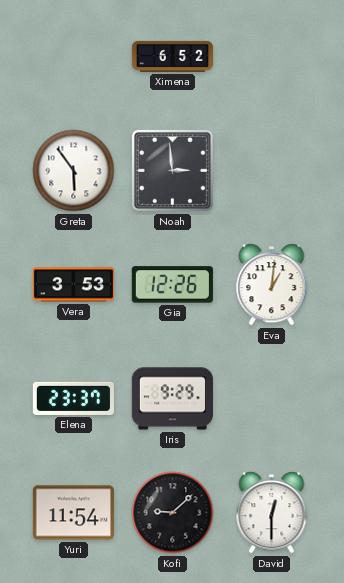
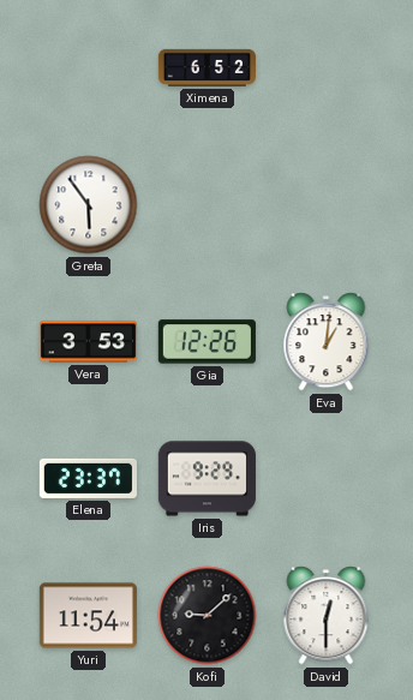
Noah: 2:59 -> none
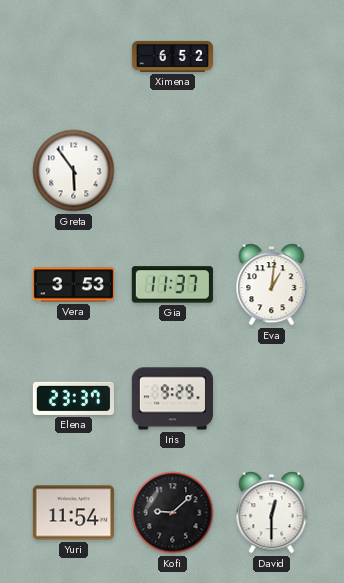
Gia: 12:26 -> 11:37
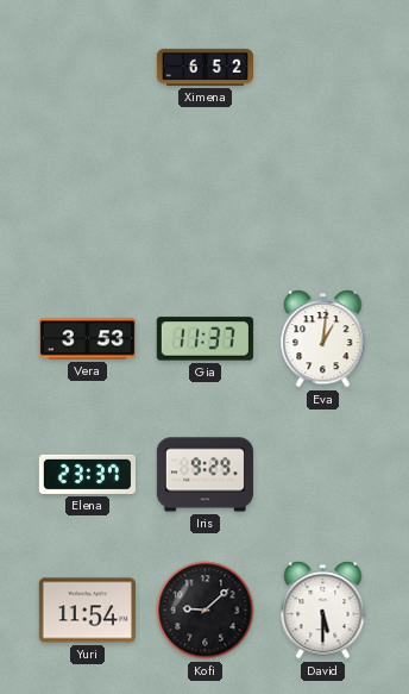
Greta: 5:54 -> none
David: 12:30 -> 5:30
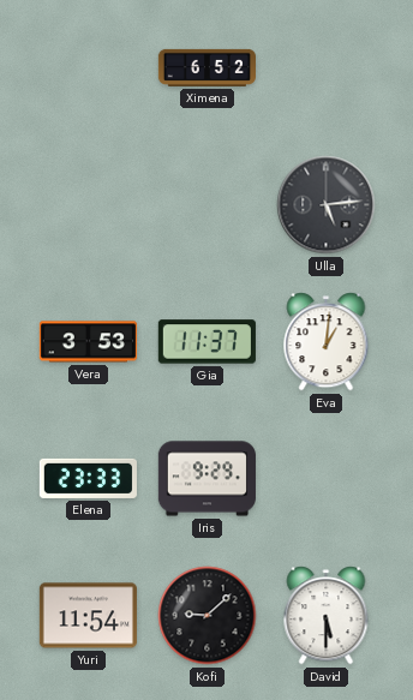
Ulla: none -> 5:14
Elena: 23:37 -> 23:33
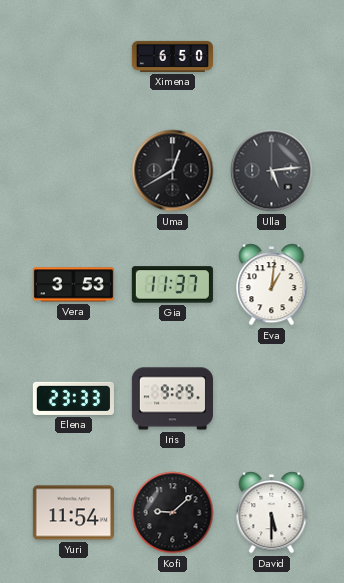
Ximena: 6:52 -> 6:50
Uma: none -> 12:40
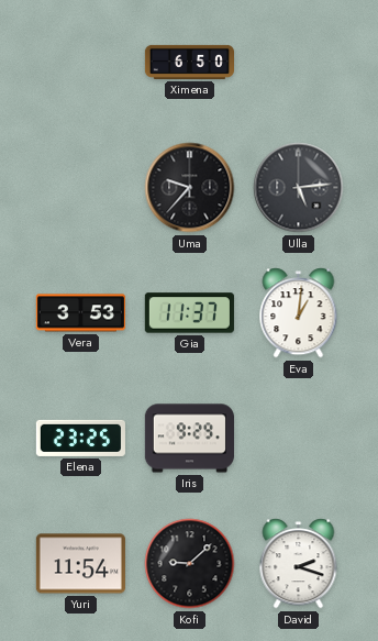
Uma: 12:40 -> 9:37
Elena: 23:33 -> 23:25
David: 5:30 -> 2:18
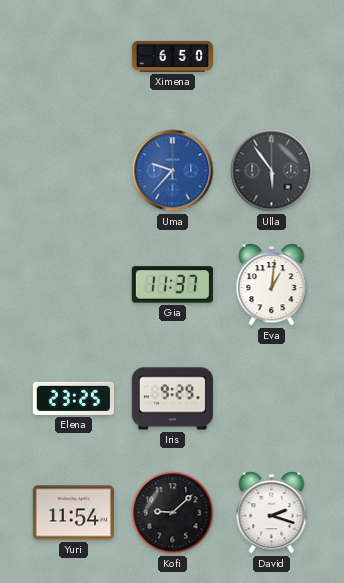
Uma dial: black -> blue
Ulla: 5:14 -> 5:54
Vera: 3:53 -> none
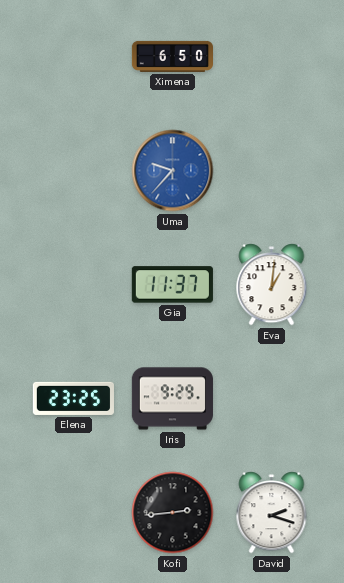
Ulla: 5:54 -> none
Yuri: 11:54 -> none
Kofi: 9:08 -> 2:44
